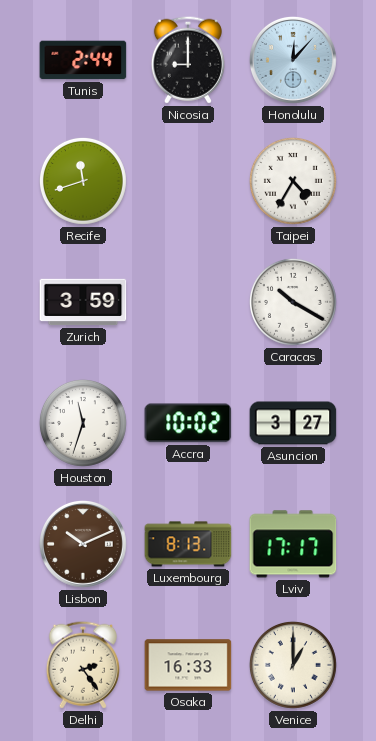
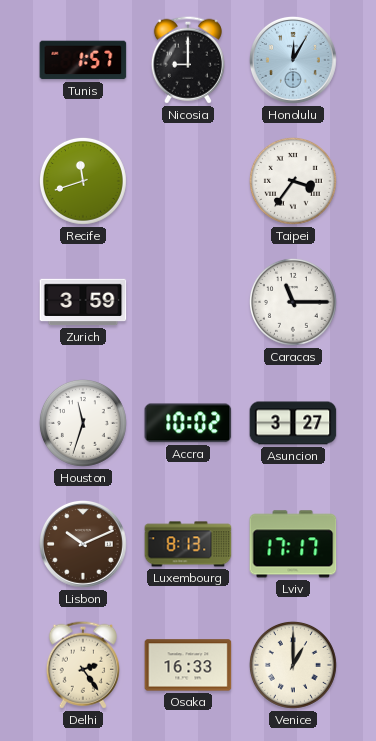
Tunis: 2:44 -> 1:57
Honolulu: 12:07 -> 12:05
Taipei: 4:35 -> 3:36
Caracas: 10:20 -> 11:15
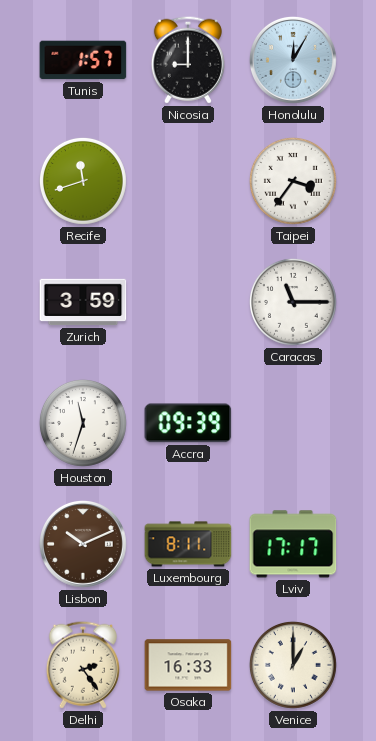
Accra: 10:02 -> 09:39
Asuncion: 3:27 -> none
Luxembourg: 8:13 -> 8:11
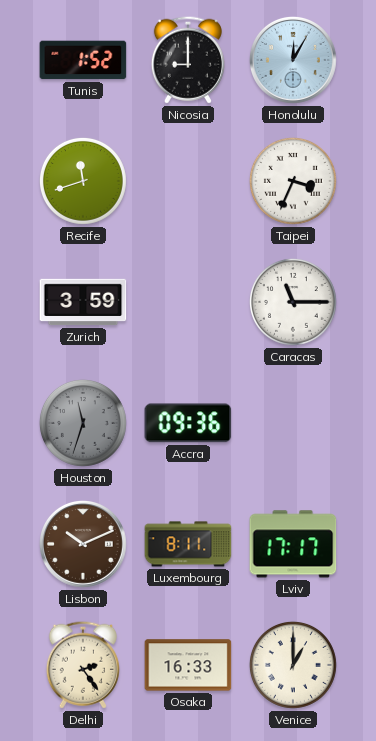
Tunis: 1:57 -> 1:52
Taipei: 3:36 -> 3:34
Houston dial: white -> grey
Accra: 09:39 -> 09:36
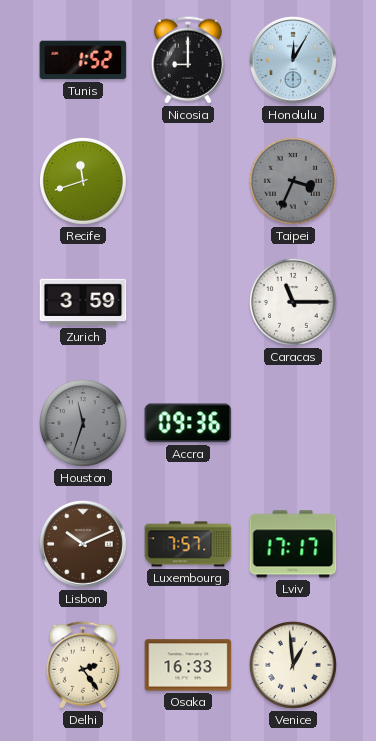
Taipei dial: white -> grey
Luxembourg: 8:11 -> 7:57
Venice: 1:00 -> 12:59
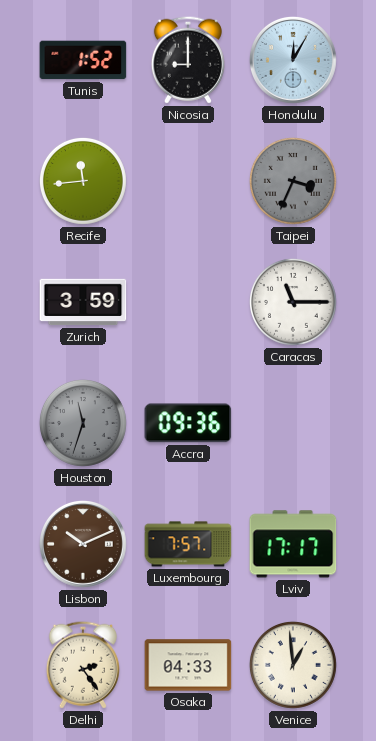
Recife: 11:42 -> 11:44
Osaka: 16:33 -> 04:33
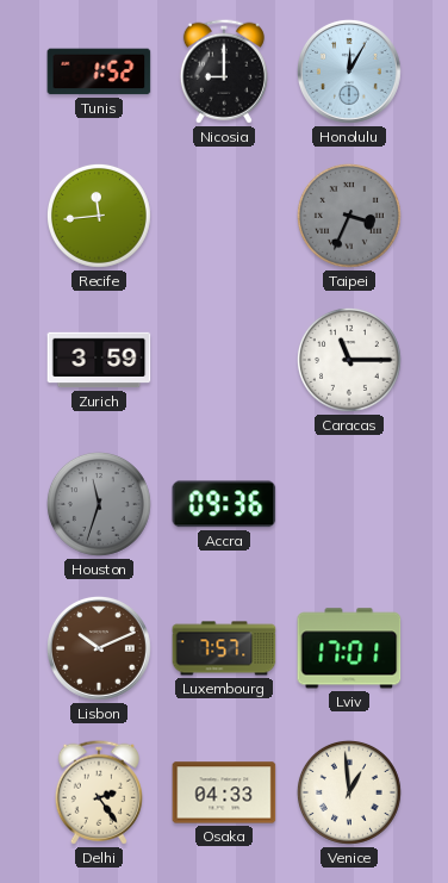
Lviv: 17:17 -> 17:01
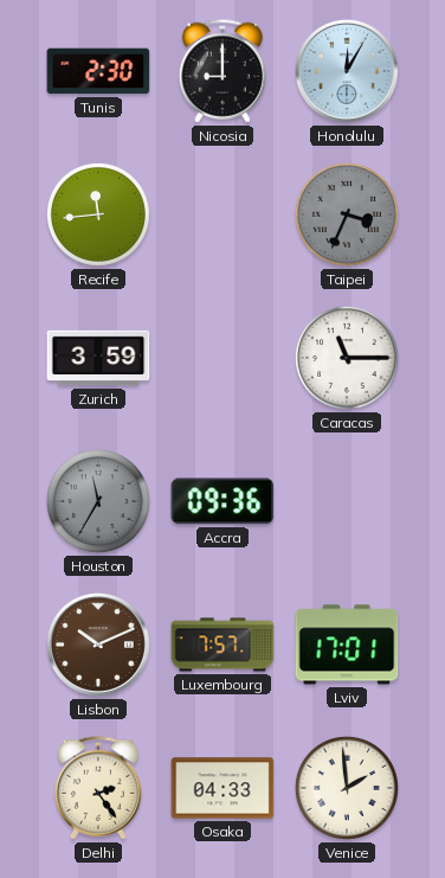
Tunis: 1:52 -> 2:30
Houston: 11:33 -> 11:35
Venice: 12:59 -> 1:59
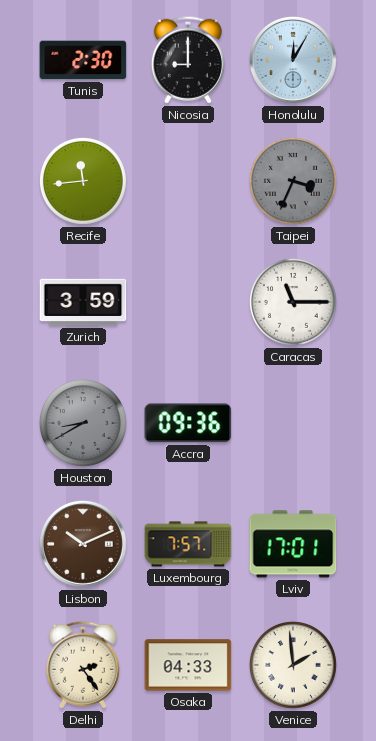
Houston: 11:35 -> 8:40
